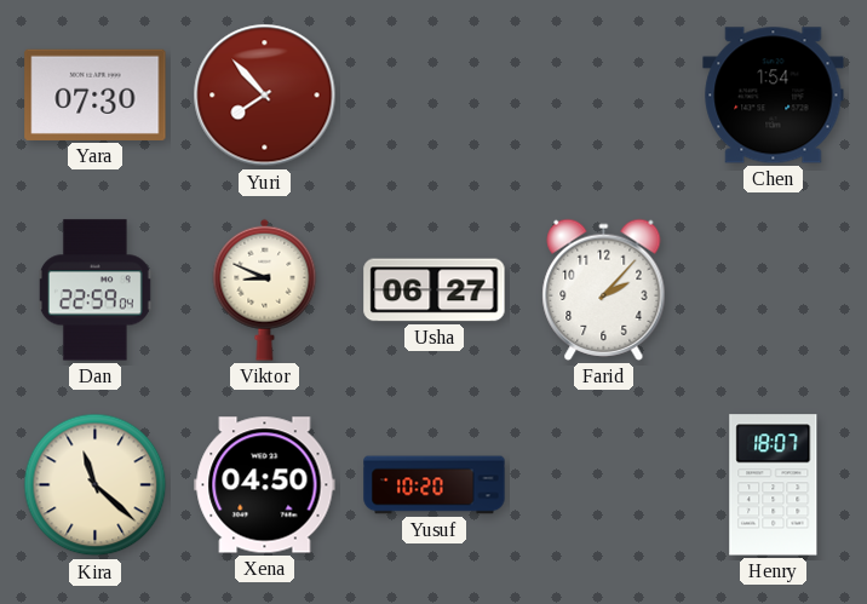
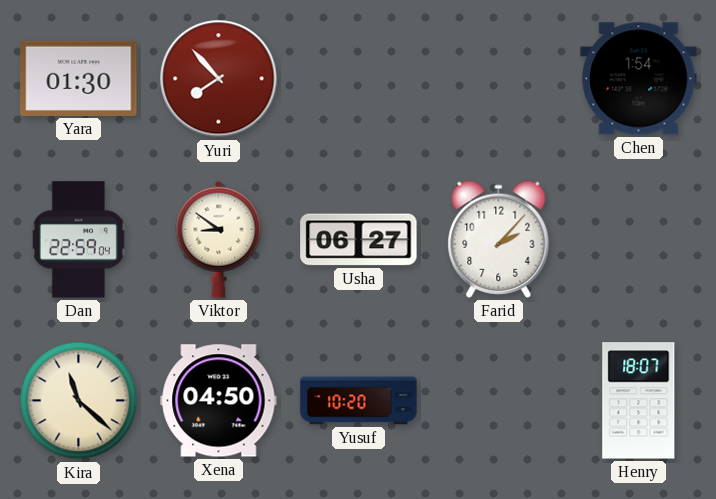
Yara: 07:30 -> 01:30
Viktor: 8:49 -> 8:51
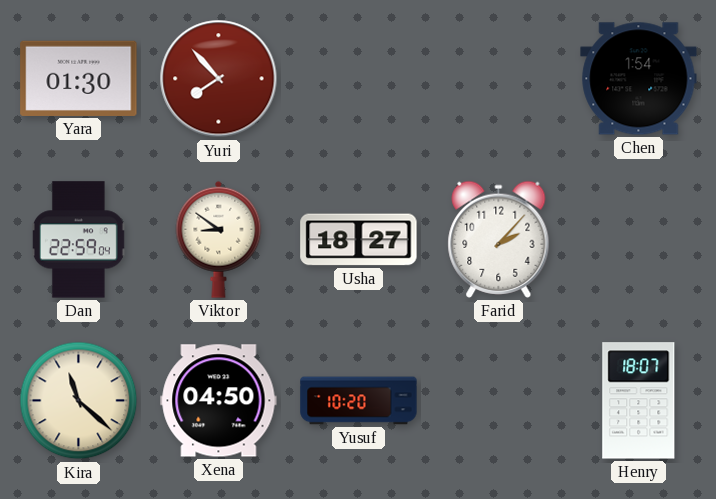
Usha: 06:27 -> 18:27
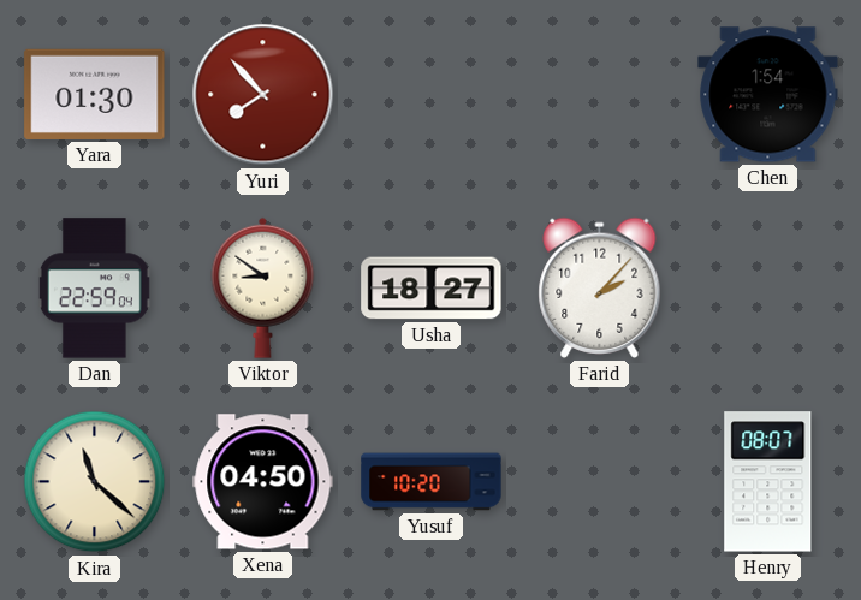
Henry: 18:07 -> 08:07
